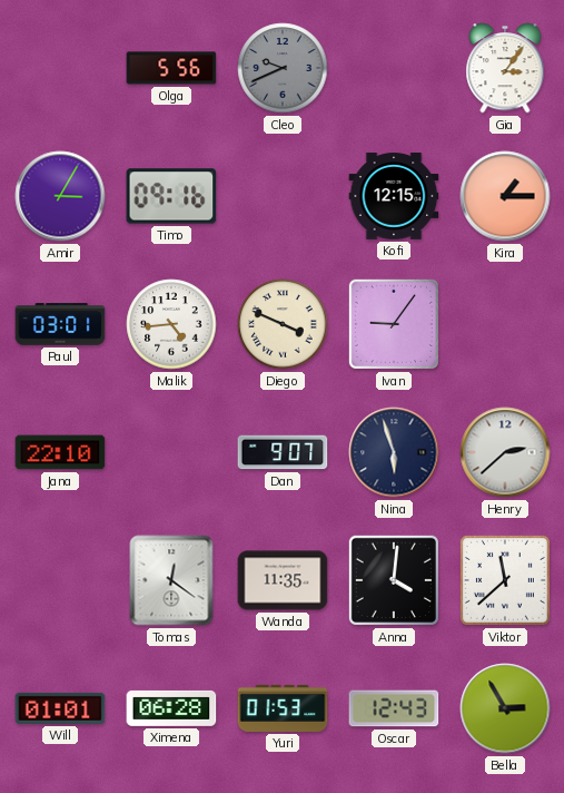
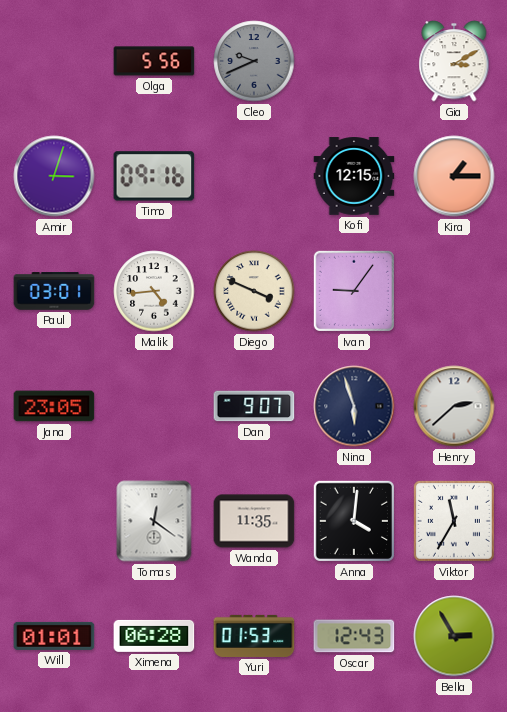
Gia: 3:06 -> 3:10
Amir: 3:05 -> 3:03
Jana: 22:10 -> 23:05
Viktor: 11:38 -> 11:35
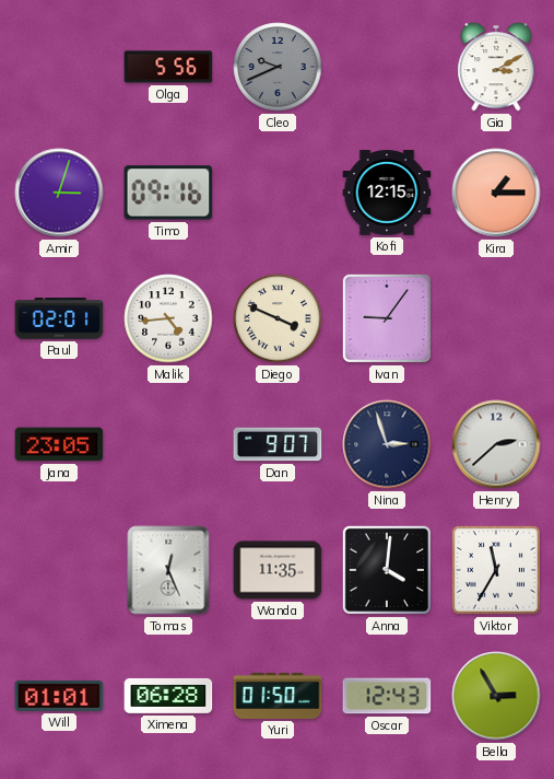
Paul: 03:01 -> 02:01
Nina: 5:57 -> 2:57
Tomas: 12:21 -> 12:26
Yuri: 01:53 -> 01:50
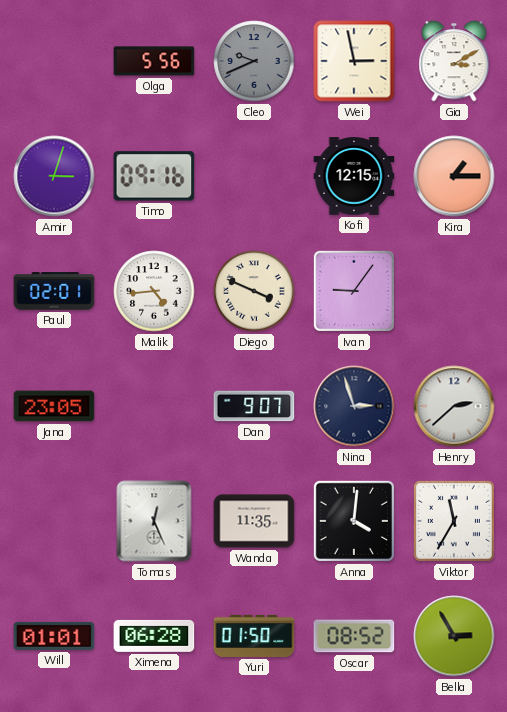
Wei: none -> 2:58
Oscar: 12:43 -> 08:52
